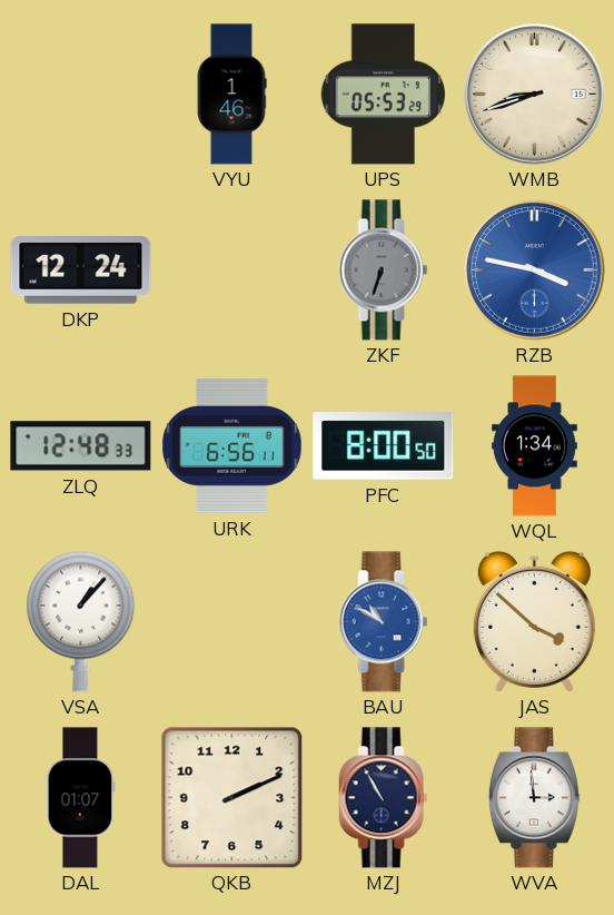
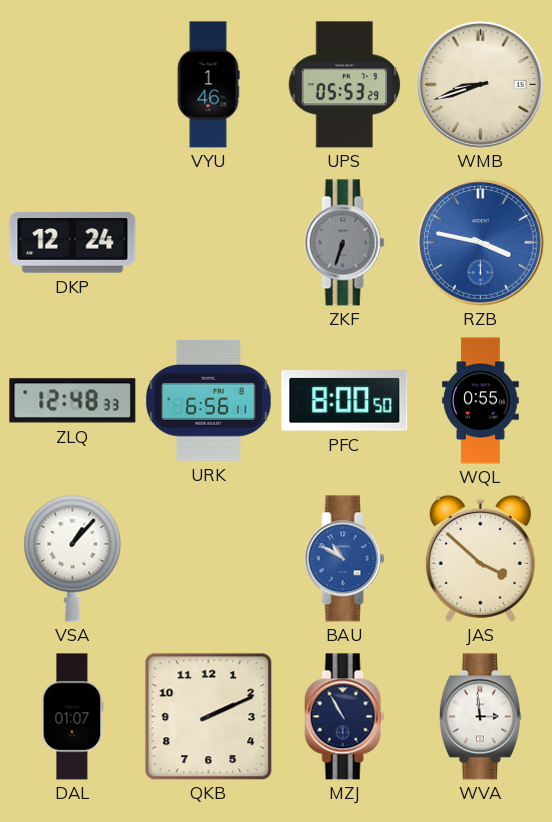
WQL: 1:34 -> 0:55
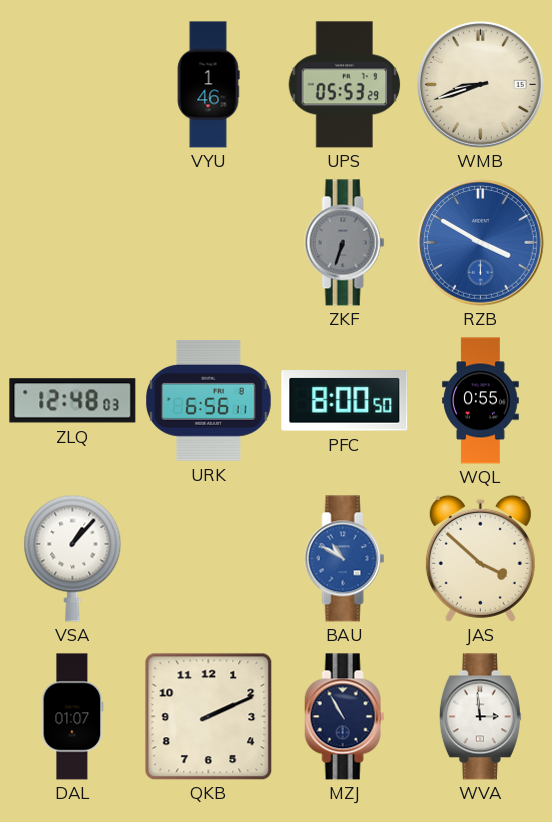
DKP: 12:24 -> none
RZB: 3:47 -> 3:50
ZLQ: 12:48:33 -> 12:48:03
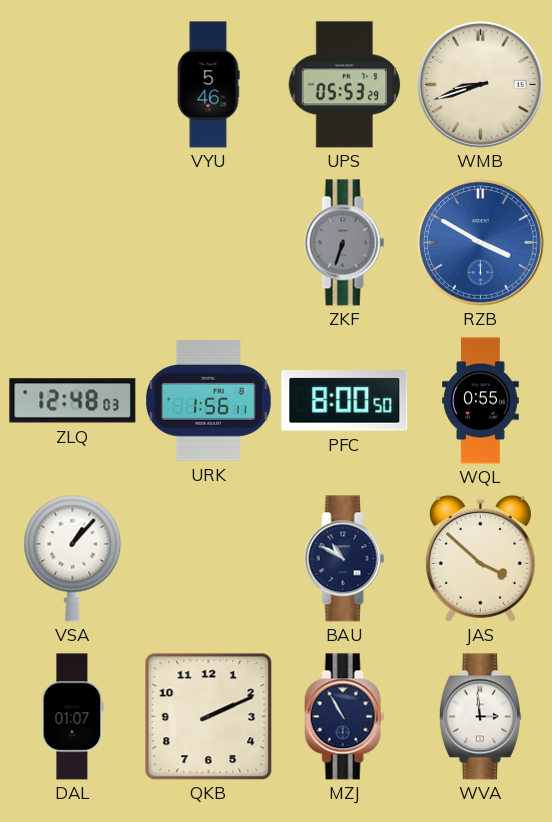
VYU: 1:46 -> 5:46
URK: 6:56 -> 1:56
BAU dial: blue -> navy
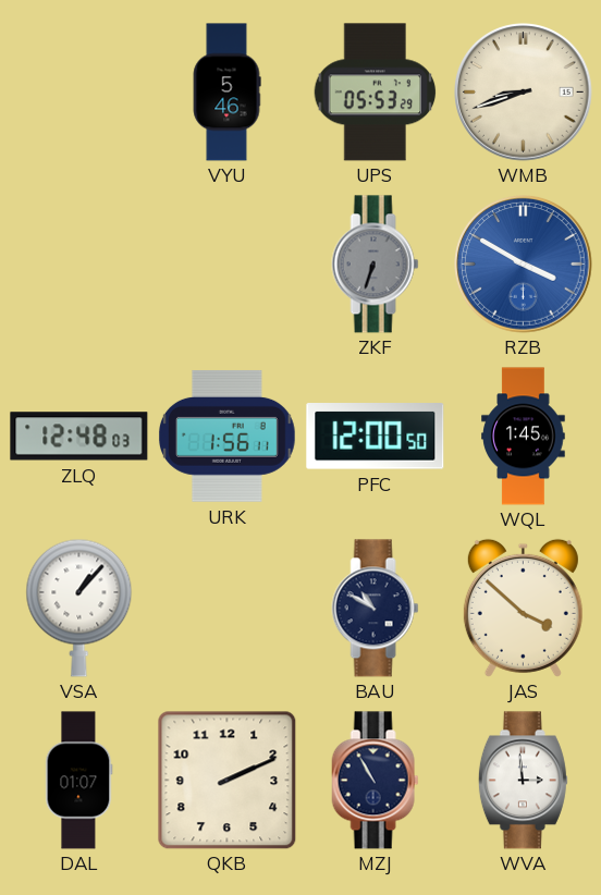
PFC: 8:00 -> 12:00
WQL: 0:55 -> 1:45
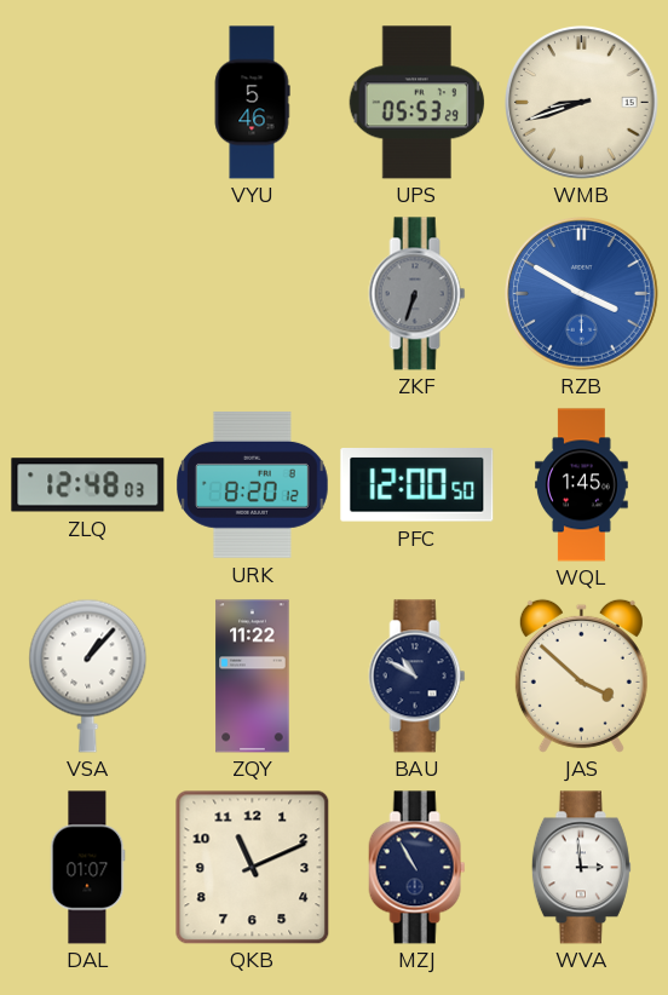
URK: 1:56 -> 8:20
ZQY: none -> 11:22
QKB: 2:11 -> 11:11
